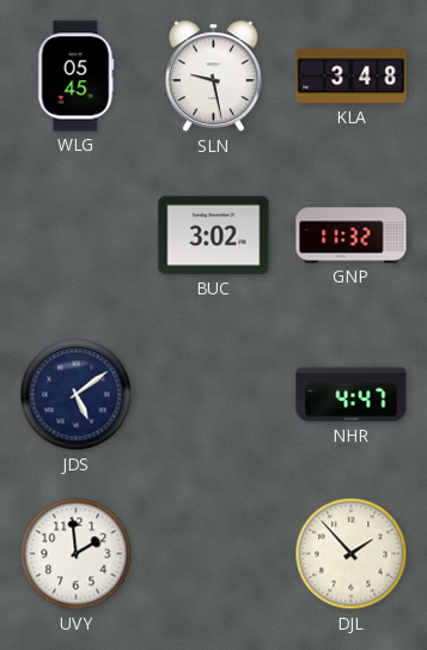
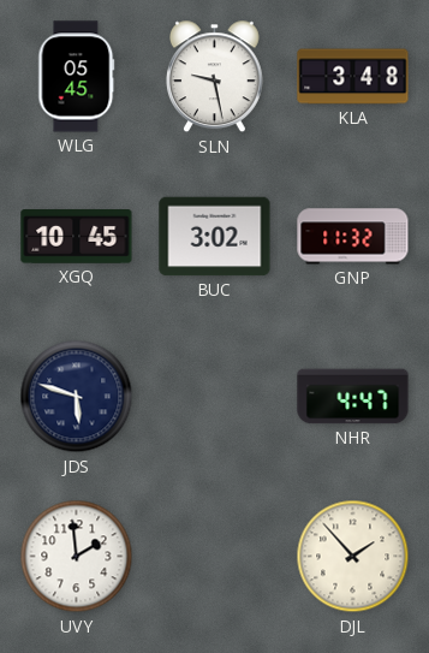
XGQ: none -> 10:45
JDS: 5:09 -> 5:48
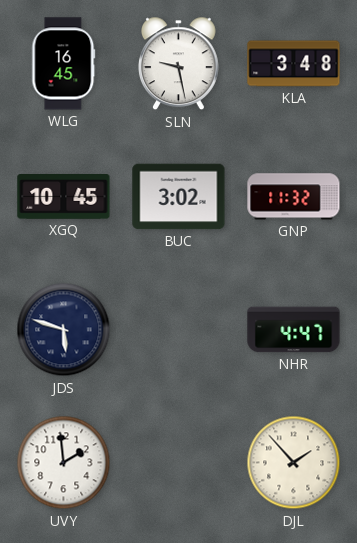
WLG: 05:45 -> 16:45
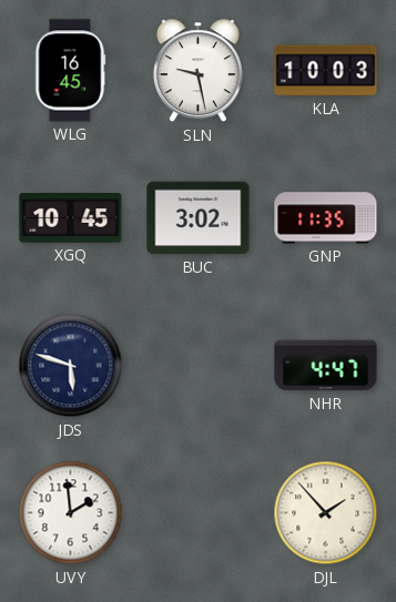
KLA: 3:48 -> 10:03
GNP: 11:32 -> 11:35
